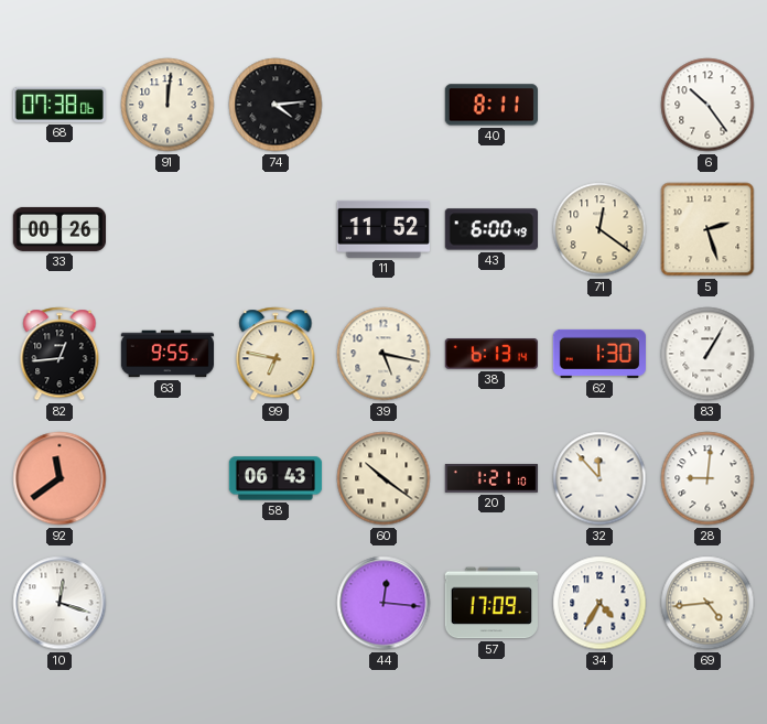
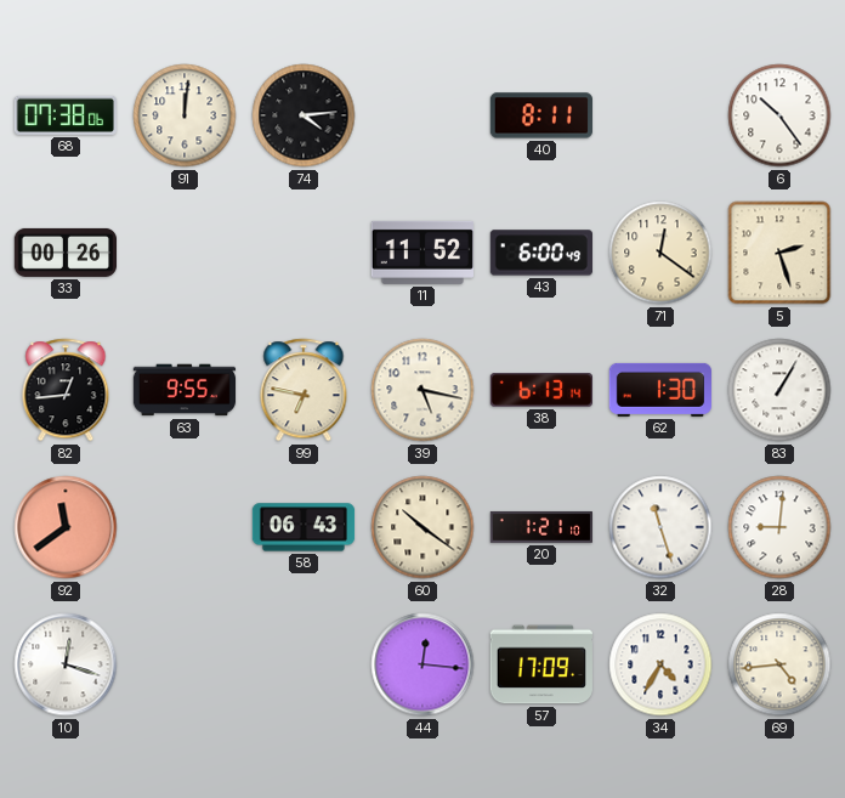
32: 11:53 -> 11:27
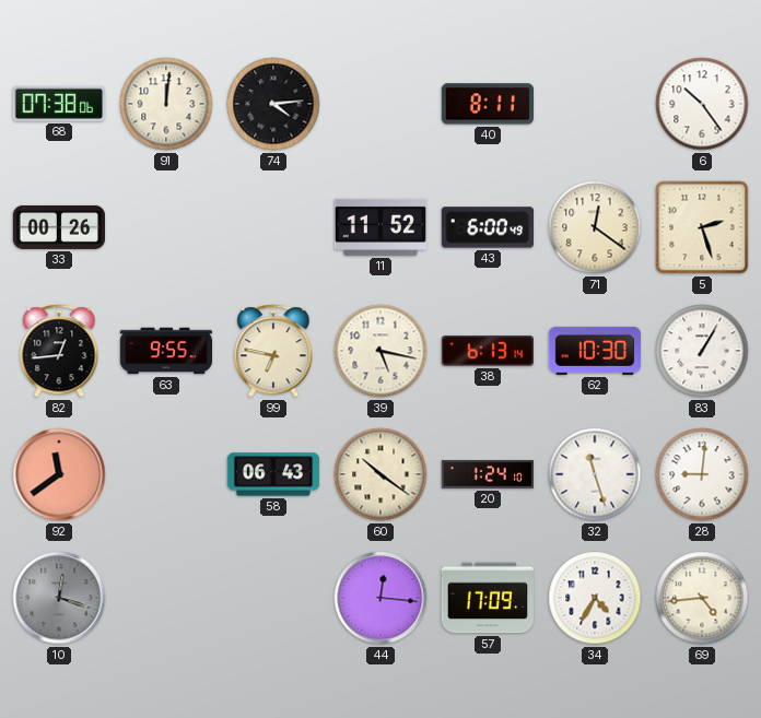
62: 1:30 -> 10:30
20: 1:21 -> 1:24
10 dial: white -> grey
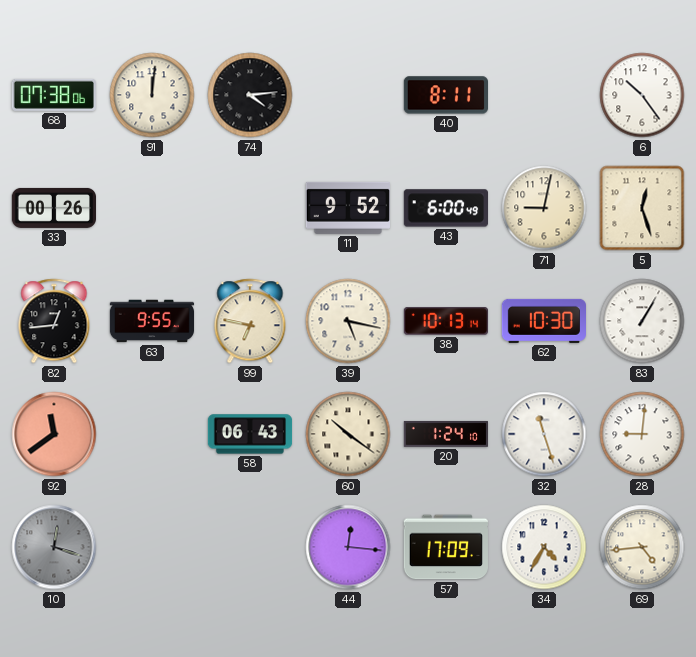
11: 11:52 -> 9:52
71: 12:21 -> 9:02
5: 2:27 -> 12:27
38: 6:13 -> 10:13
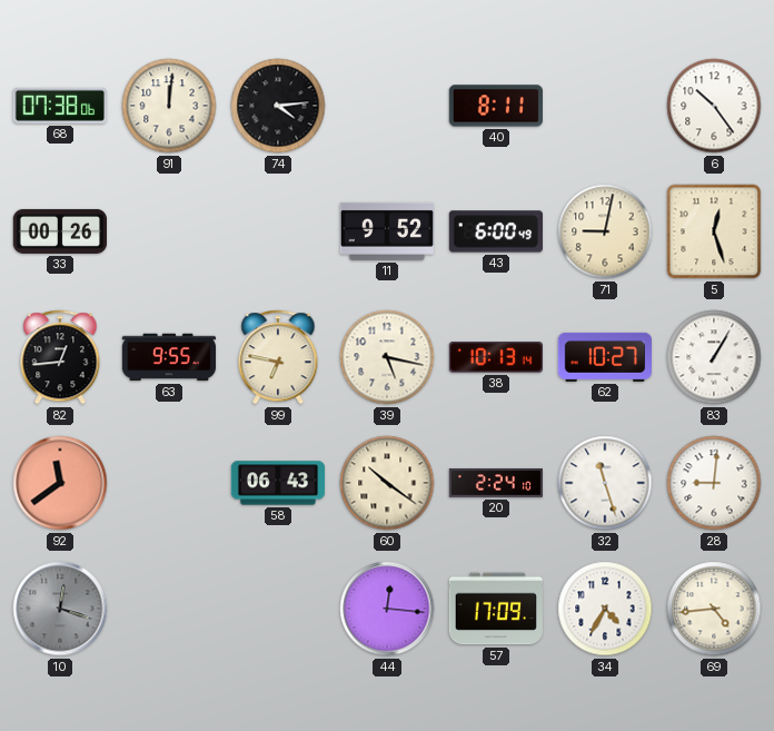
62: 10:30 -> 10:27
20: 1:24 -> 2:24
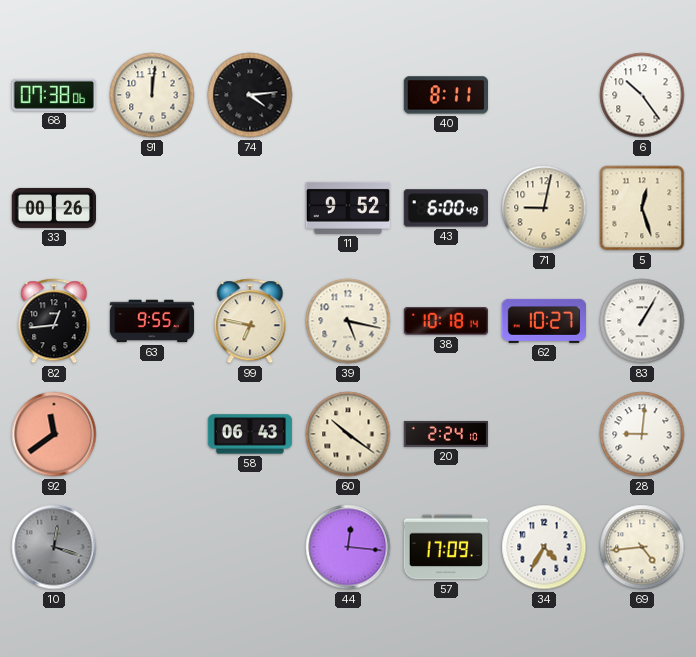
38: 10:13 -> 10:18
32: 11:27 -> none
